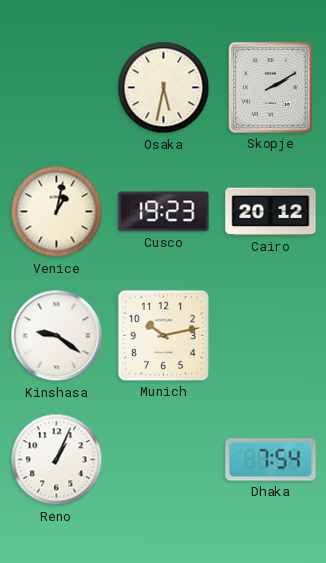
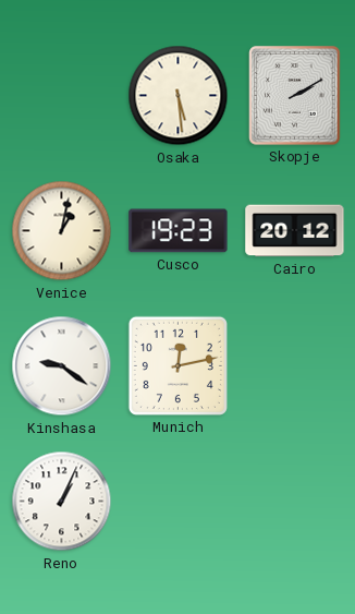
Osaka: 5:32 -> 5:29
Munich: 10:13 -> 12:13
Dhaka: 7:54 -> none
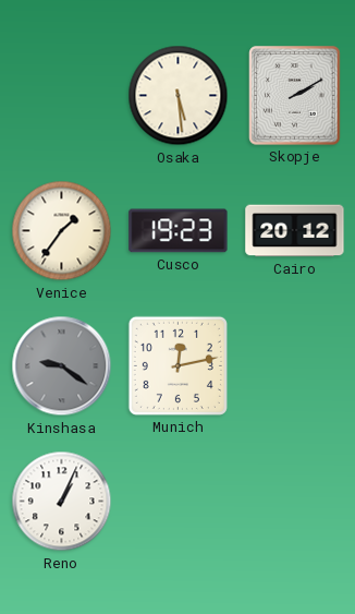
Venice: 1:02 -> 1:36
Kinshasa dial: white -> grey
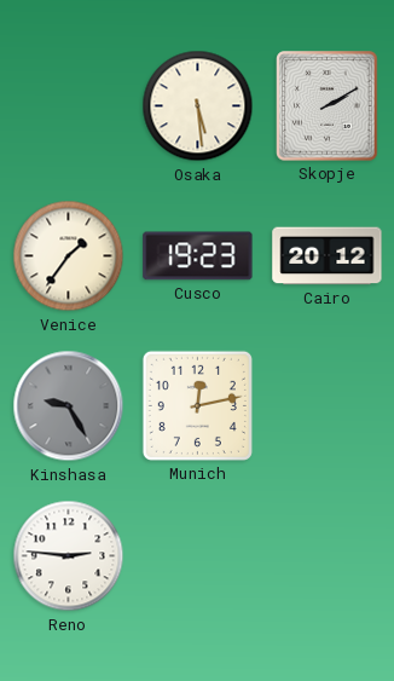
Kinshasa: 9:21 -> 9:25
Reno: 1:04 -> 2:46
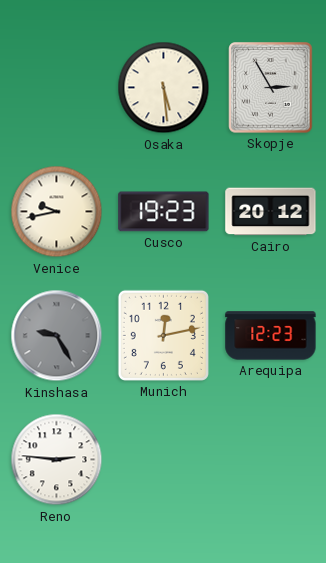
Skopje: 2:10 -> 2:55
Venice: 1:36 -> 9:43
Arequipa: none -> 12:23
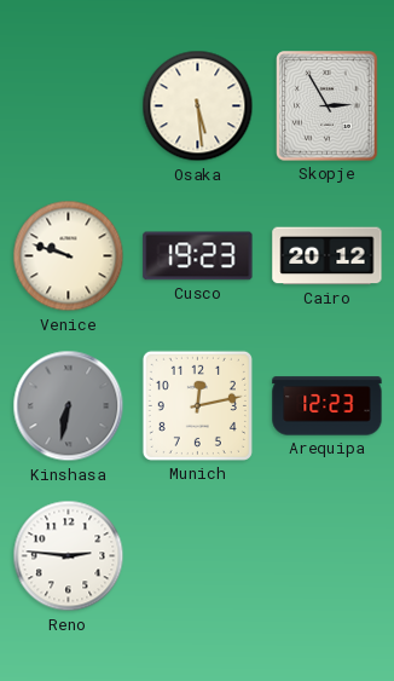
Venice: 9:43 -> 9:48
Kinshasa: 9:25 -> 6:32
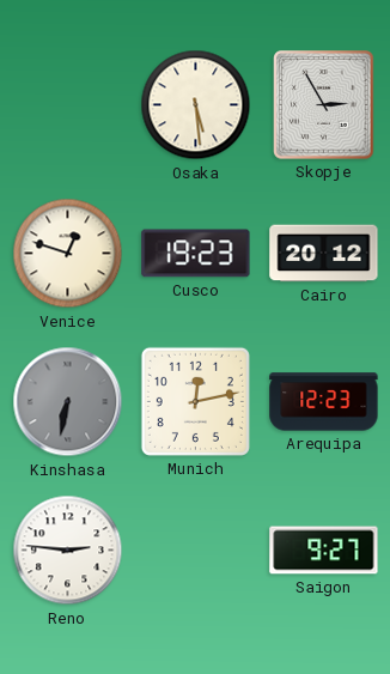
Venice: 9:48 -> 12:48
Saigon: none -> 9:27
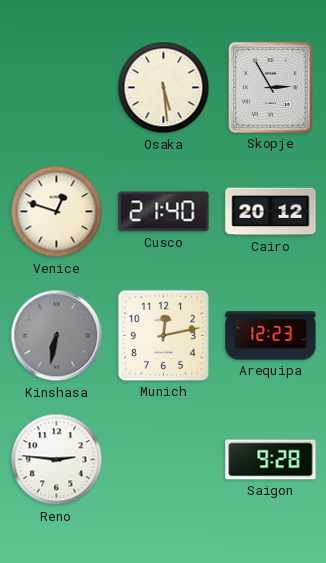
Cusco: 19:23 -> 21:40
Saigon: 9:27 -> 9:28
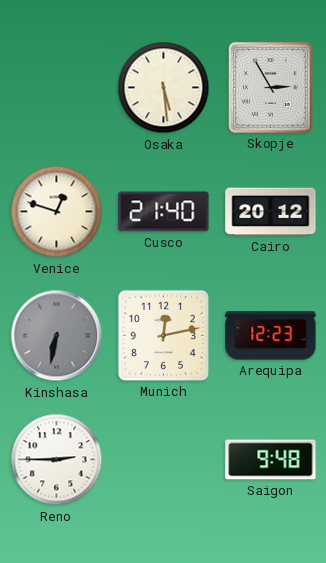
Reno: 2:46 -> 2:45
Saigon: 9:28 -> 9:48
